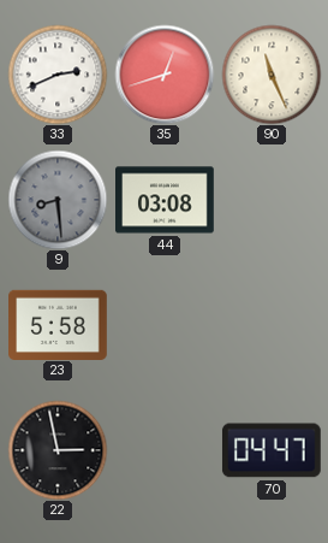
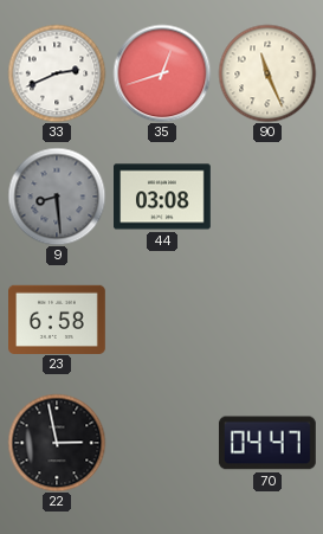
23: 5:58 -> 6:58
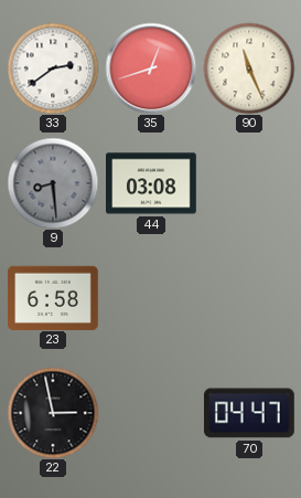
33: 2:41 -> 2:39
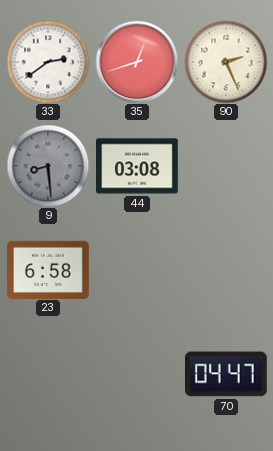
90: 11:26 -> 2:26
22: 2:58 -> none
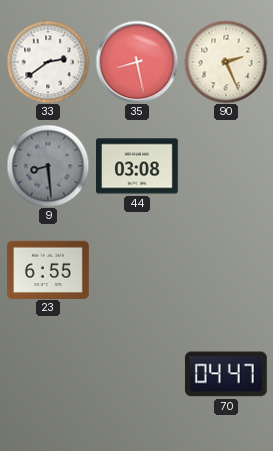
35: 12:42 -> 8:28
23: 6:58 -> 6:55
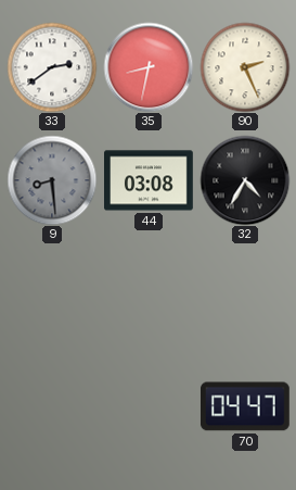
35: 8:28 -> 8:32
32: none -> 4:35
23: 6:55 -> none
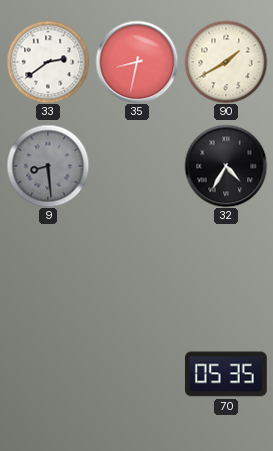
90: 2:26 -> 1:40
44: 03:08 -> none
70: 04:47 -> 05:35
